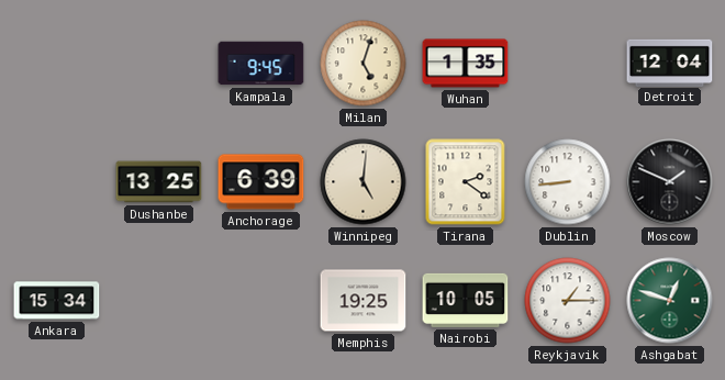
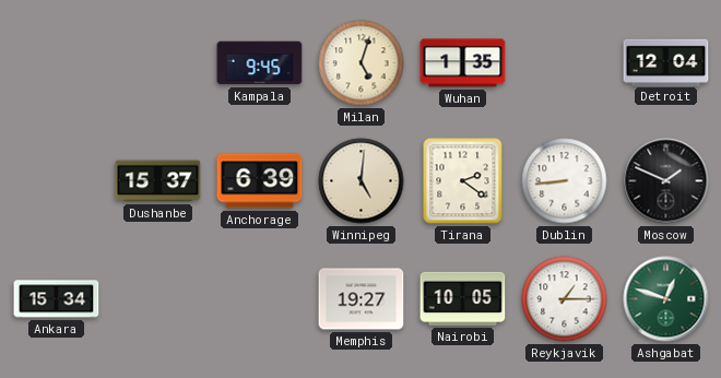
Dushanbe: 13:25 -> 15:37
Memphis: 19:25 -> 19:27
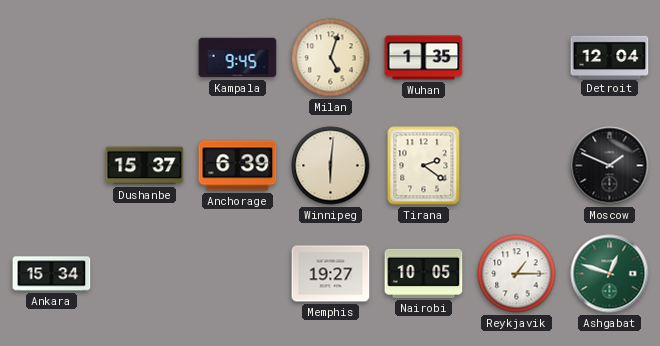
Winnipeg: 5:01 -> 6:01
Dublin: 8:44 -> none
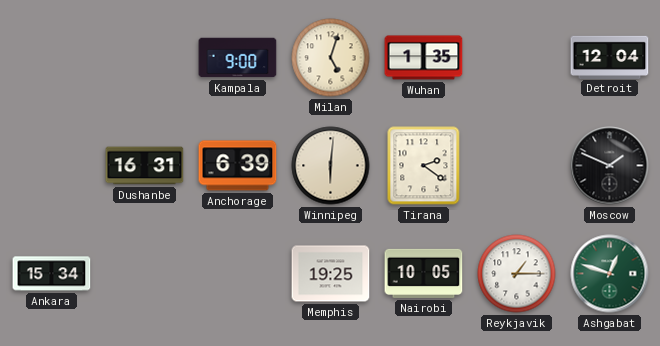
Kampala: 9:45 -> 9:00
Dushanbe: 15:37 -> 16:31
Memphis: 19:27 -> 19:25
